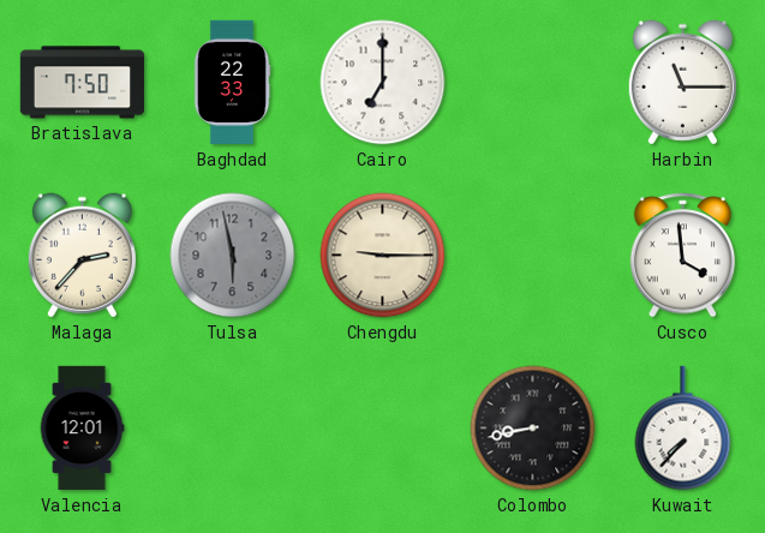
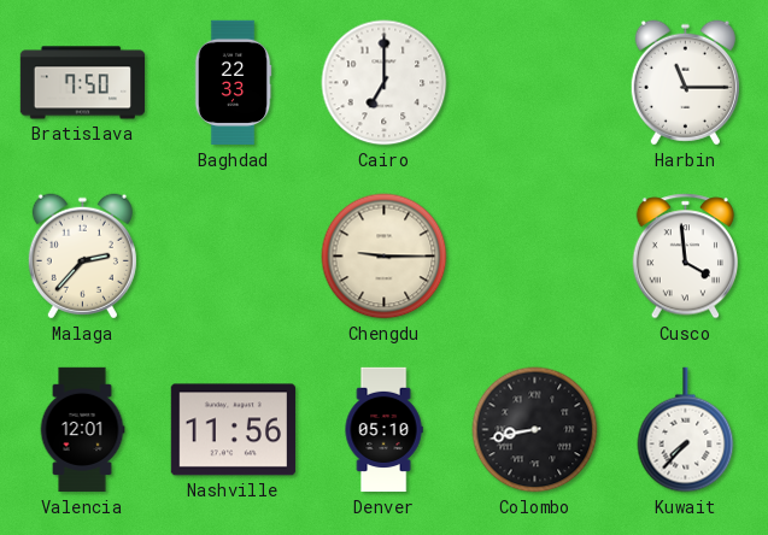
Tulsa: 5:58 -> none
Nashville: none -> 11:56
Denver: none -> 05:10
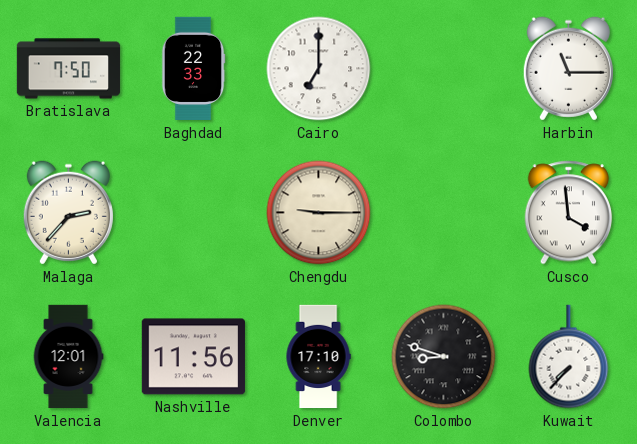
Denver: 05:10 -> 17:10
Colombo: 8:43 -> 8:48
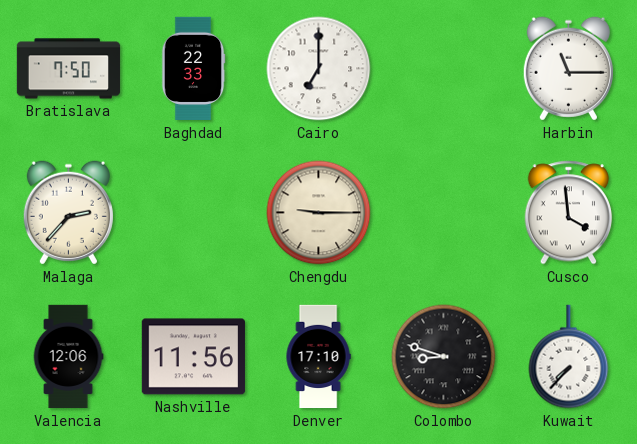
Valencia: 12:01 -> 12:06
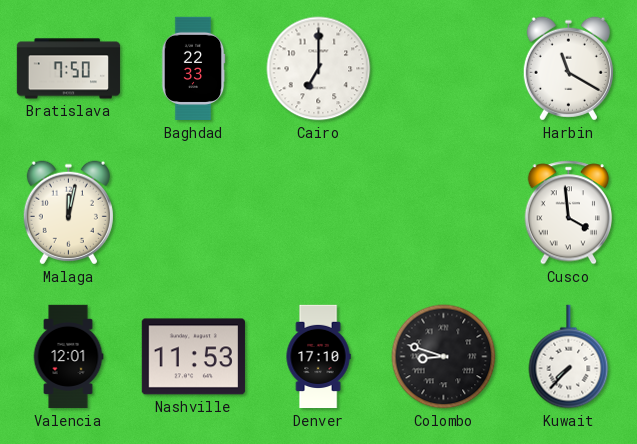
Harbin: 11:15 -> 11:20
Malaga: 2:37 -> 12:02
Chengdu: 9:15 -> none
Valencia: 12:06 -> 12:01
Nashville: 11:56 -> 11:53
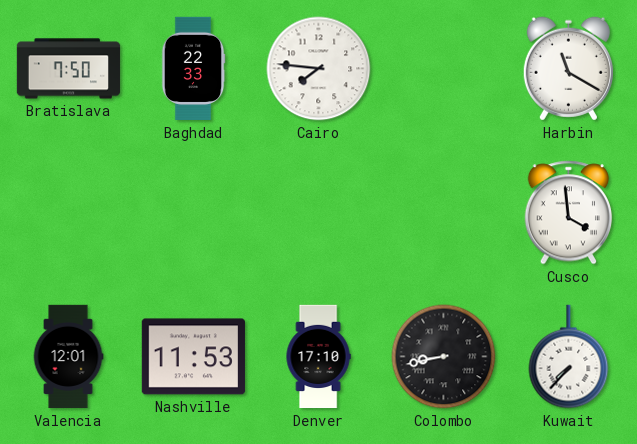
Cairo: 7:00 -> 7:46
Malaga: 12:02 -> none
Colombo: 8:48 -> 8:43
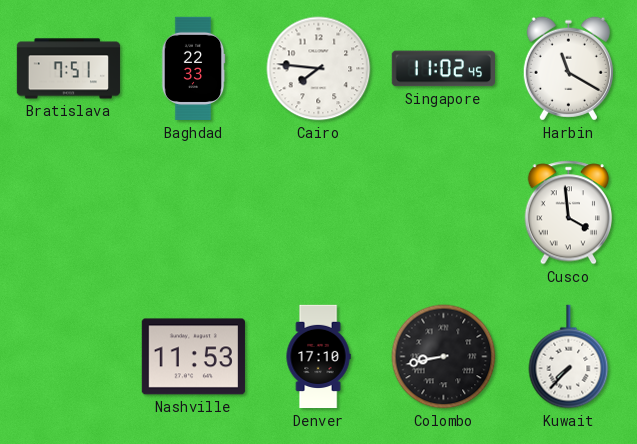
Bratislava: 7:50 -> 7:51
Singapore: none -> 11:02
Valencia: 12:01 -> none
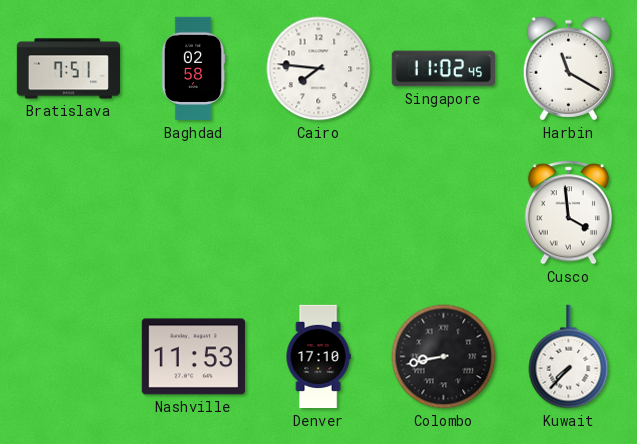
Baghdad: 22:33 -> 02:58
